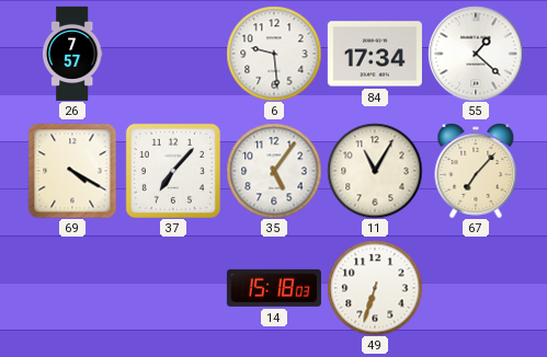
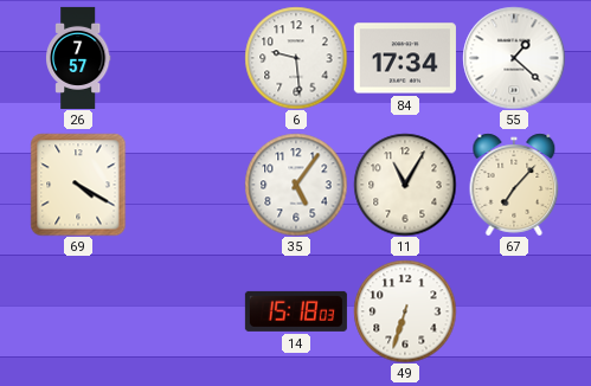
37: 7:07 -> none
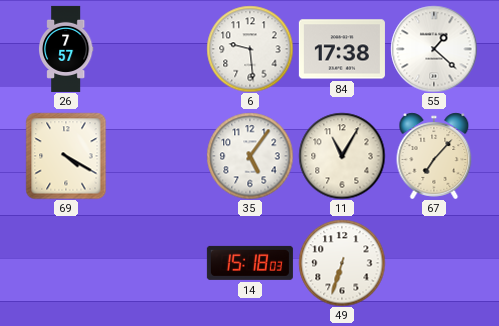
84: 17:34 -> 17:38
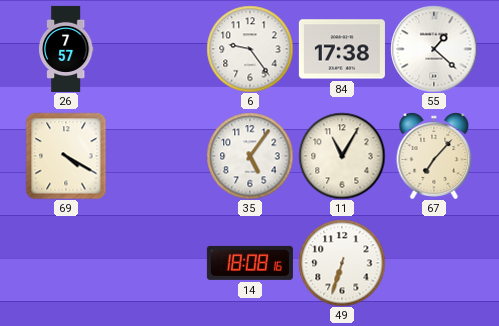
6: 9:29 -> 9:24
14: 15:18 -> 18:08
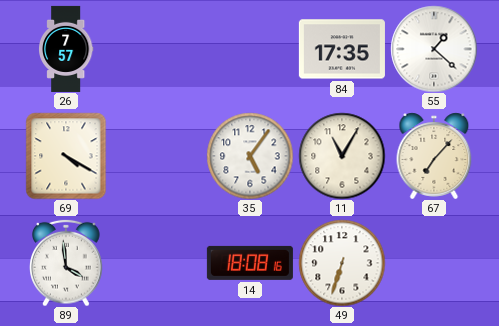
6: 9:24 -> none
84: 17:38 -> 17:35
89: none -> 3:59
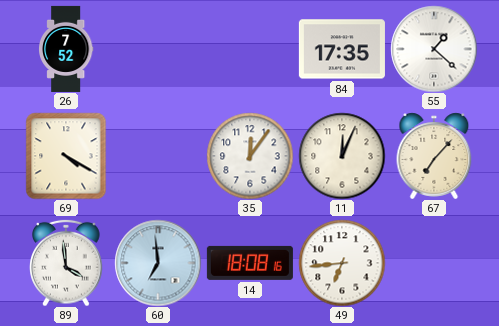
26: 7:57 -> 7:52
35: 5:06 -> 12:06
11: 11:05 -> 12:04
60: none -> 6:59
49: 6:33 -> 6:44
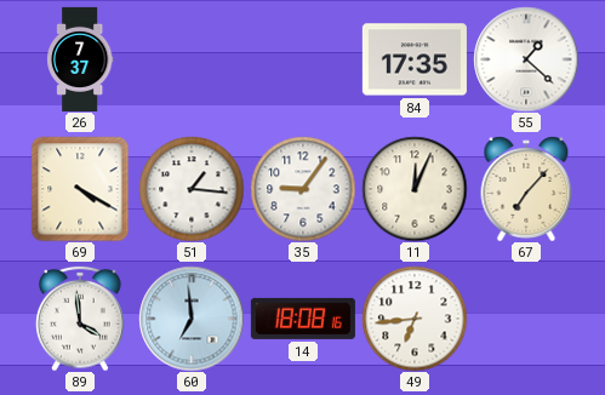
26: 7:52 -> 7:37
51: none -> 1:16
35: 12:06 -> 9:06
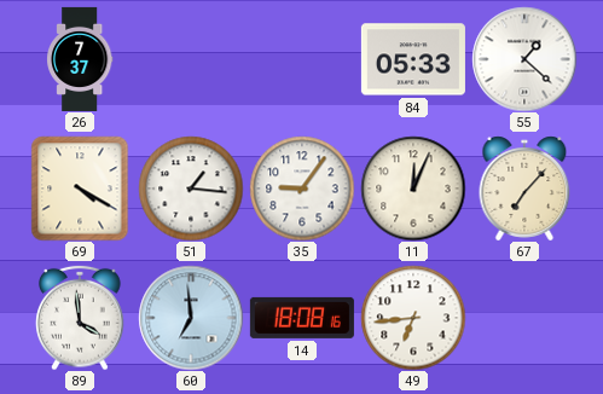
84: 17:35 -> 05:33
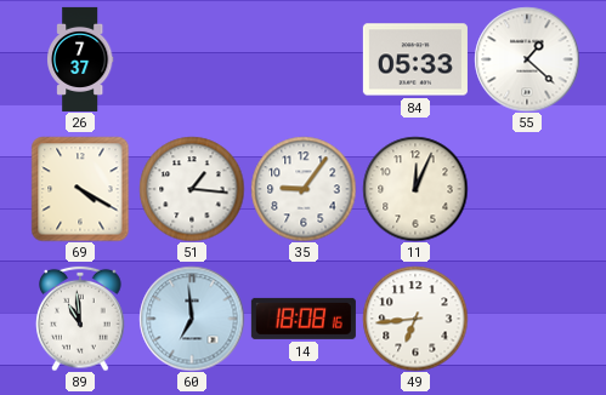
67: 7:07 -> none
89: 3:59 -> 10:59
